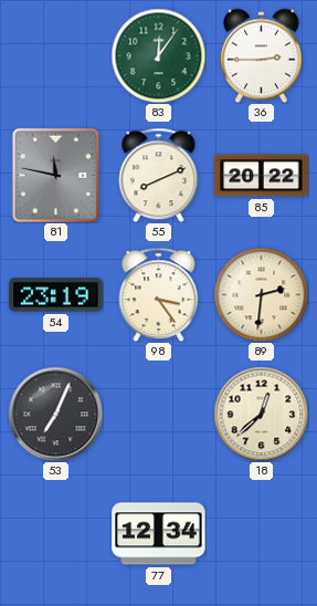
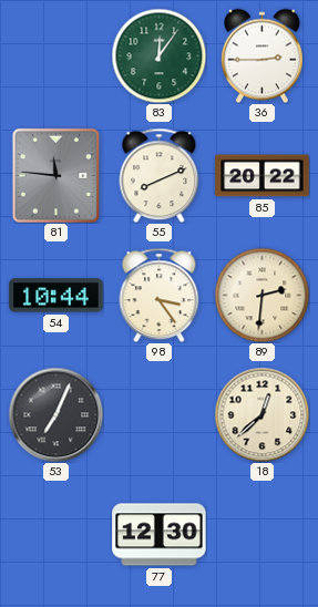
81: 11:47 -> 11:46
54: 23:19 -> 10:44
77: 12:34 -> 12:30
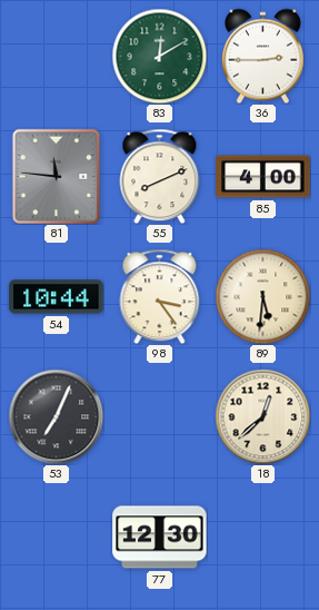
83: 12:06 -> 12:10
85: 20:22 -> 4:00
89: 2:31 -> 5:31
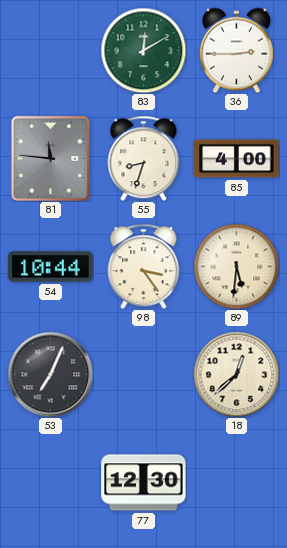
55: 8:11 -> 8:33
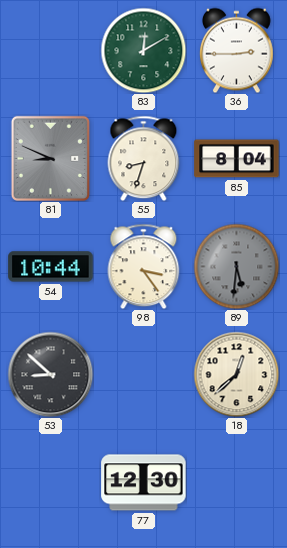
81: 11:46 -> 8:49
85: 4:00 -> 8:04
89 dial: cream -> grey
53: 7:04 -> 8:52
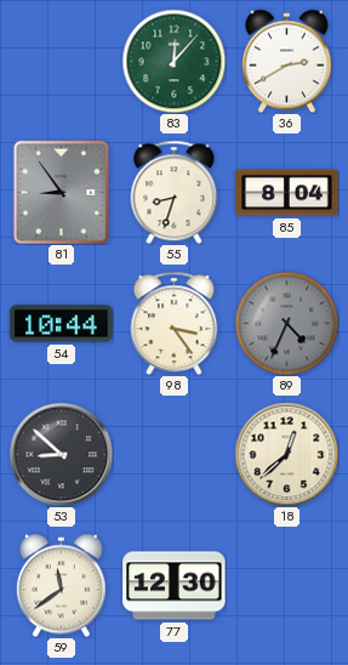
83: 12:10 -> 12:07
36: 2:45 -> 2:40
81: 8:49 -> 8:54
89: 5:31 -> 4:34
59: none -> 11:39
